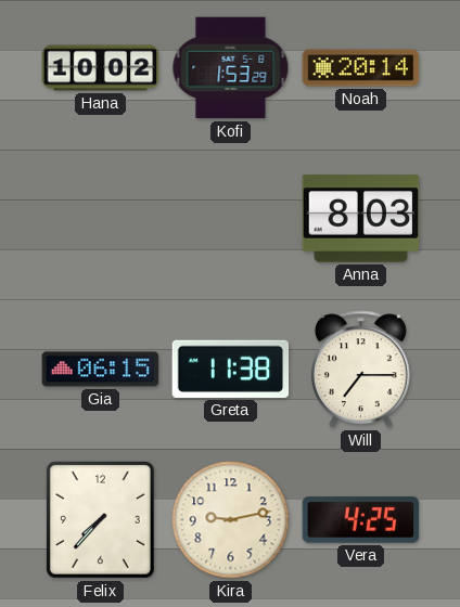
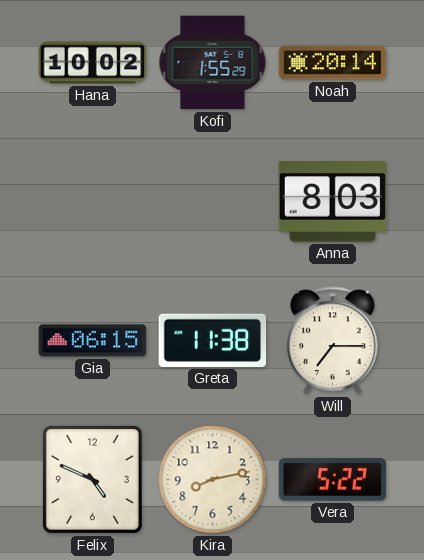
Kofi: 1:53 -> 1:55
Felix: 7:37 -> 4:49
Kira: 9:13 -> 8:13
Vera: 4:25 -> 5:22
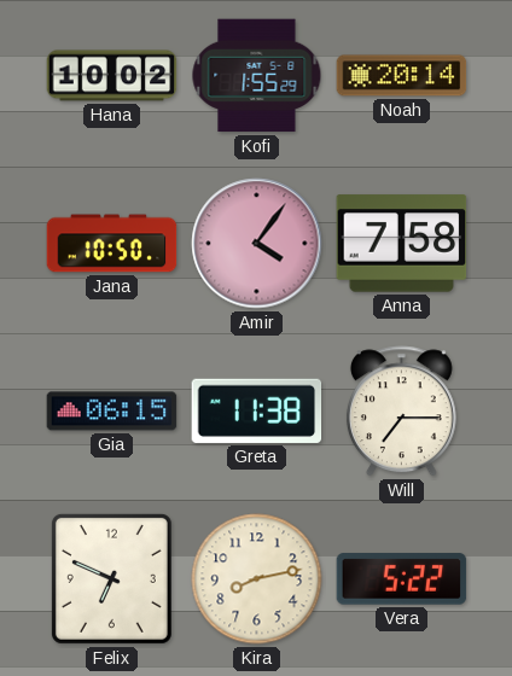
Jana: none -> 10:50
Amir: none -> 4:06
Anna: 8:03 -> 7:58
Felix: 4:49 -> 6:49
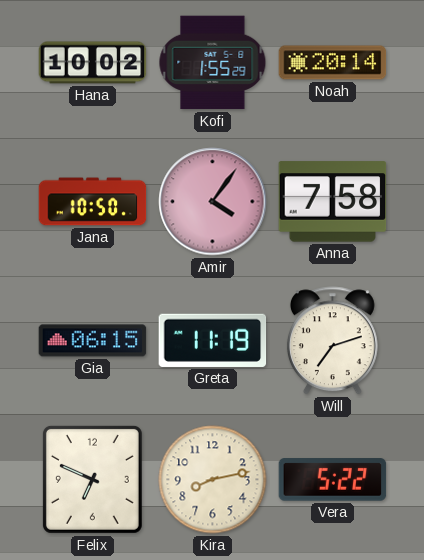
Greta: 11:38 -> 11:19
Will: 7:15 -> 7:12
